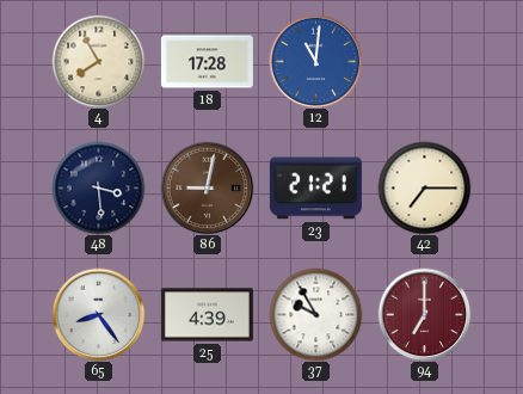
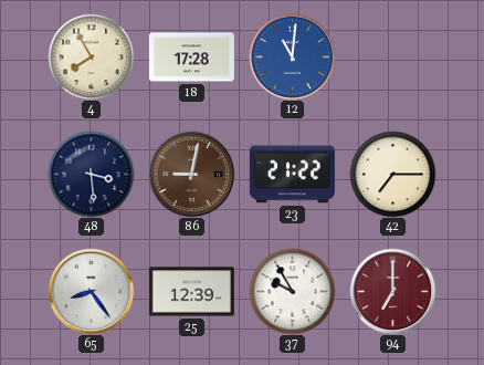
23: 21:21 -> 21:22
25: 4:39 -> 12:39
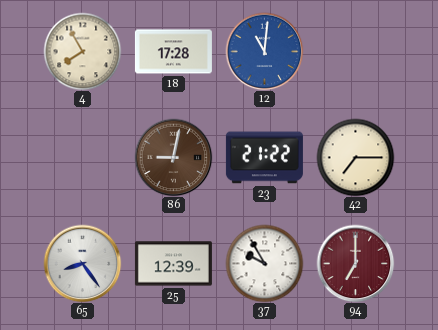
48: 3:29 -> none
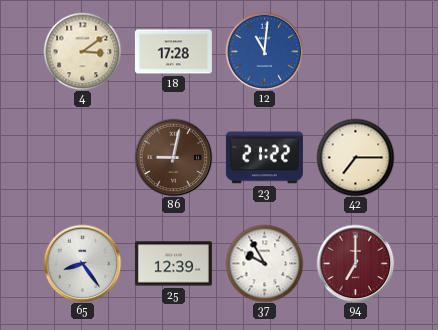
4: 7:55 -> 3:09
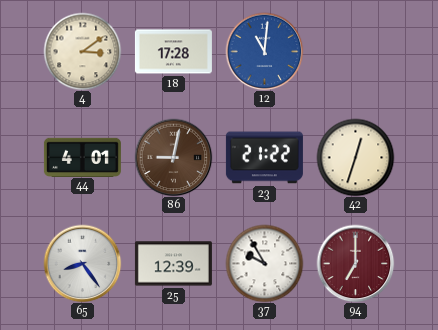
44: none -> 4:01
42: 7:15 -> 12:33
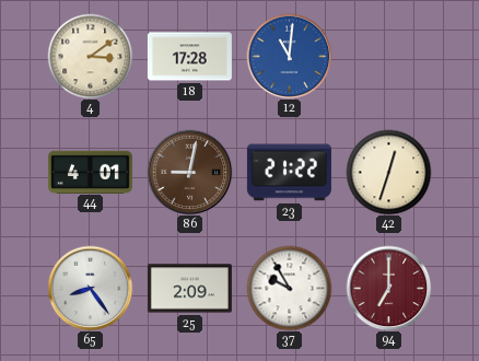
25: 12:39 -> 2:09
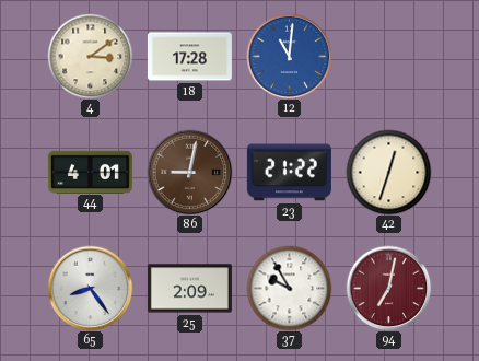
94: 7:00 -> 7:02
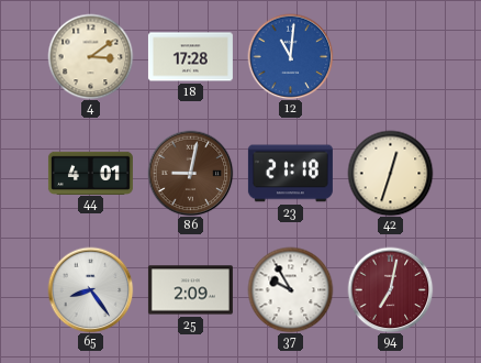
23: 21:22 -> 21:18
